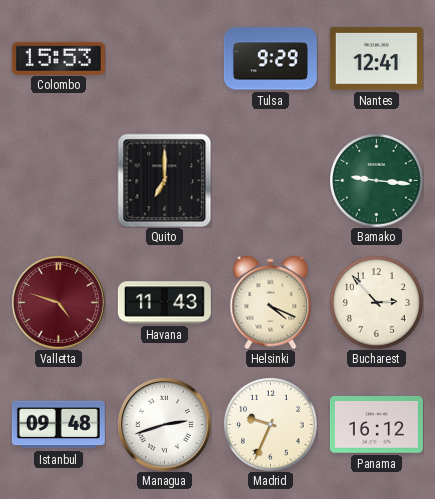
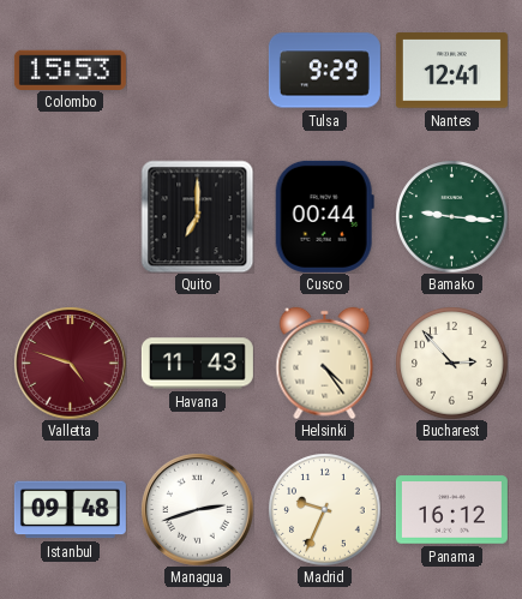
Cusco: none -> 00:44
Helsinki: 4:19 -> 4:24
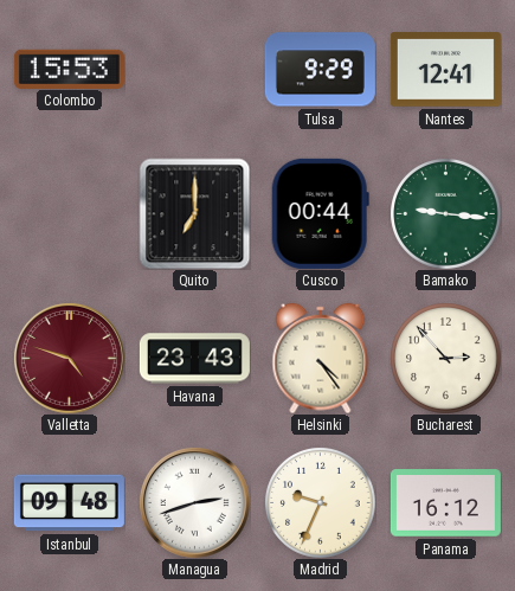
Havana: 11:43 -> 23:43
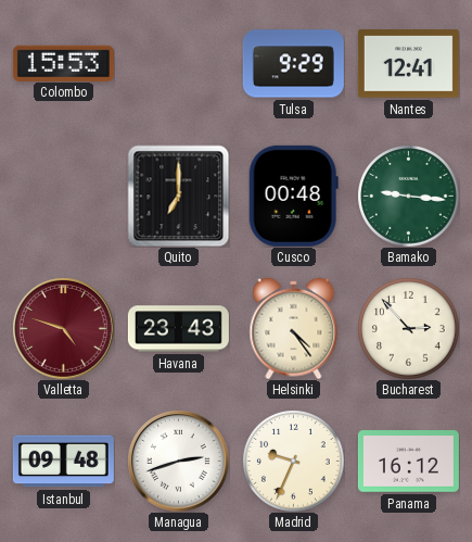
Cusco: 00:44 -> 00:48
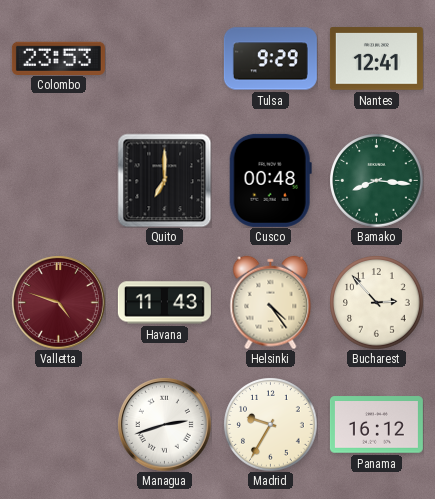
Colombo: 15:53 -> 23:53
Bamako: 9:16 -> 8:16
Havana: 23:43 -> 11:43
Istanbul: 09:48 -> none
Madrid: 9:34 -> 9:35
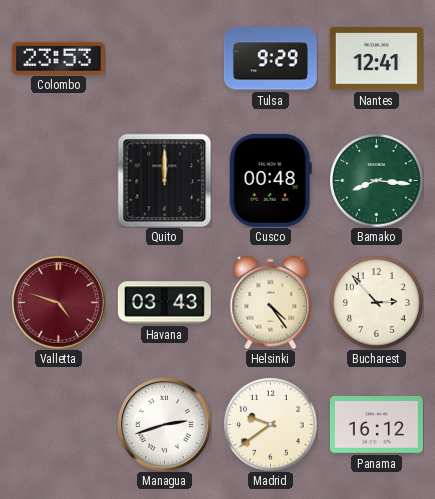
Quito: 7:00 -> 12:00
Havana: 11:43 -> 03:43
Madrid: 9:35 -> 9:39
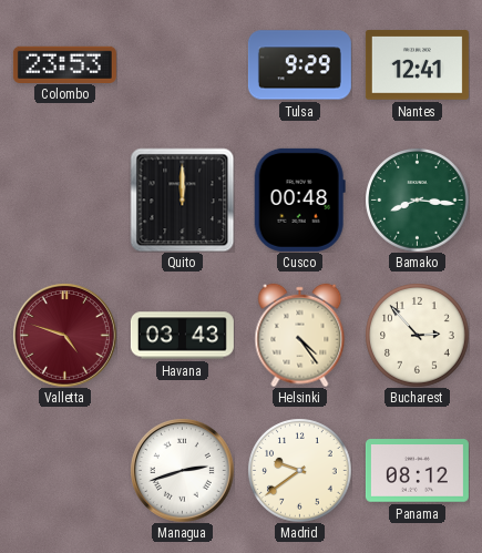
Panama: 16:12 -> 08:12
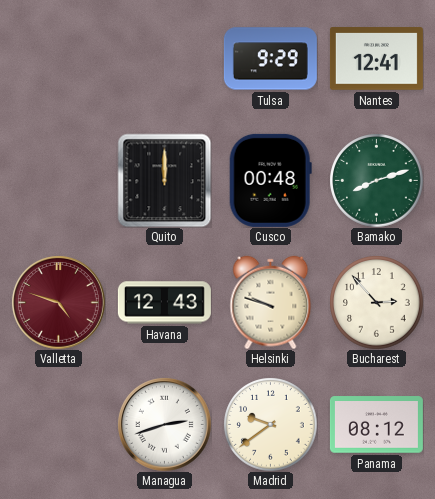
Colombo: 23:53 -> none
Bamako: 8:16 -> 8:12
Havana: 03:43 -> 12:43
Helsinki: 4:24 -> 9:48
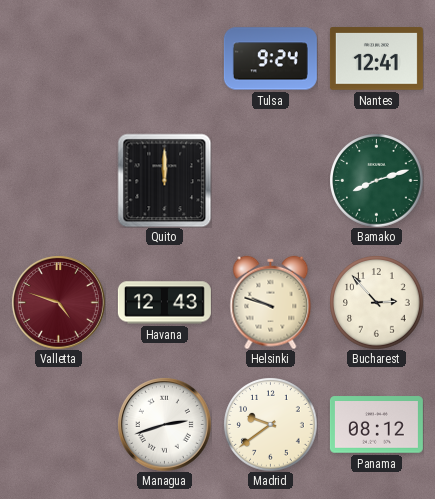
Tulsa: 9:29 -> 9:24
Cusco: 00:48 -> none
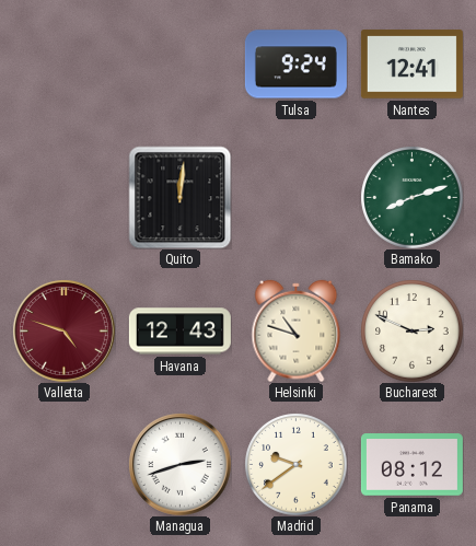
Quito: 12:00 -> 12:01
Helsinki: 9:48 -> 10:48
Bucharest: 2:53 -> 2:49
